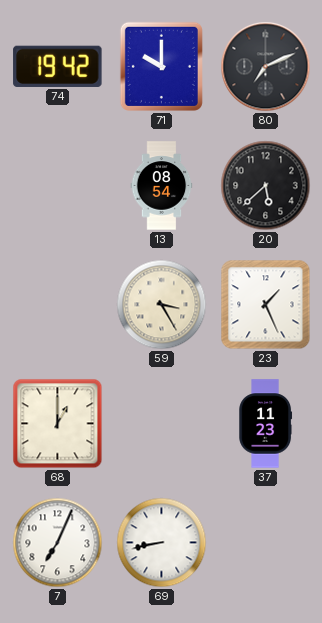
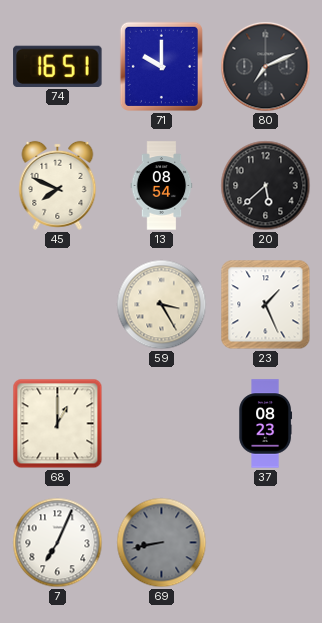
74: 19:42 -> 16:51
45: none -> 7:49
37: 11:23 -> 08:23
69 dial: white -> grey
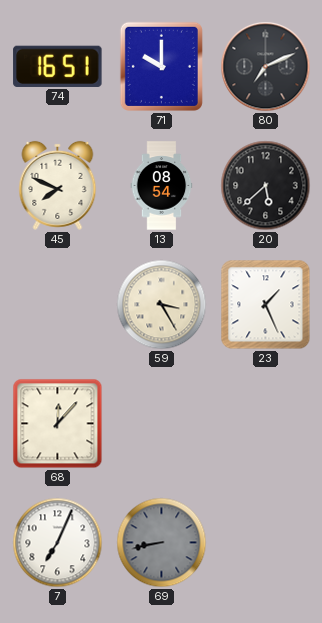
68: 1:00 -> 12:07
37: 08:23 -> none
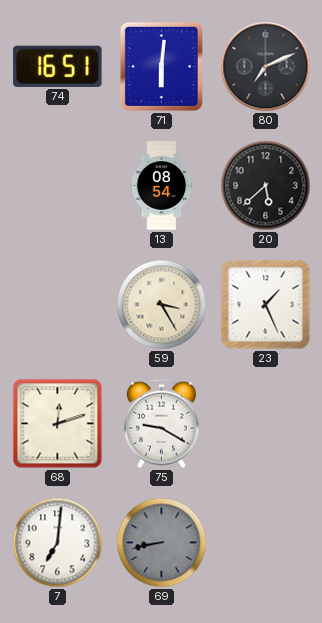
71: 10:00 -> 6:01
45: 7:49 -> none
68: 12:07 -> 12:12
75: none -> 9:20
7: 7:04 -> 7:01
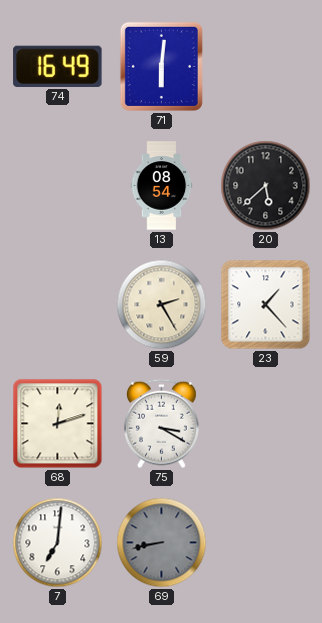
74: 16:51 -> 16:49
80: 7:11 -> none
59: 3:25 -> 2:25
23: 1:26 -> 1:23
75: 9:20 -> 3:20
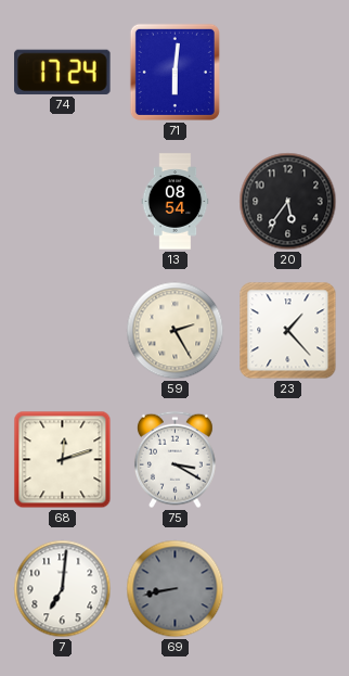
74: 16:49 -> 17:24
20: 5:38 -> 5:36
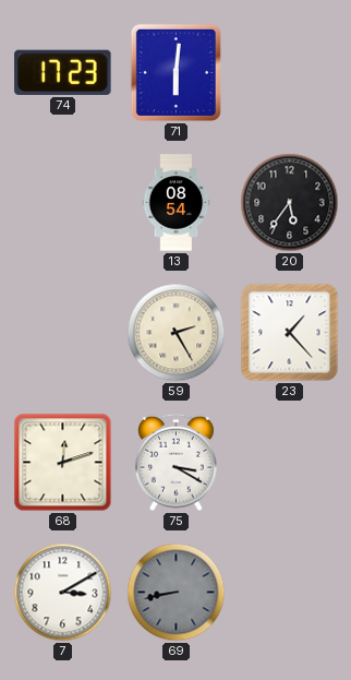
74: 17:24 -> 17:23
7: 7:01 -> 3:10
